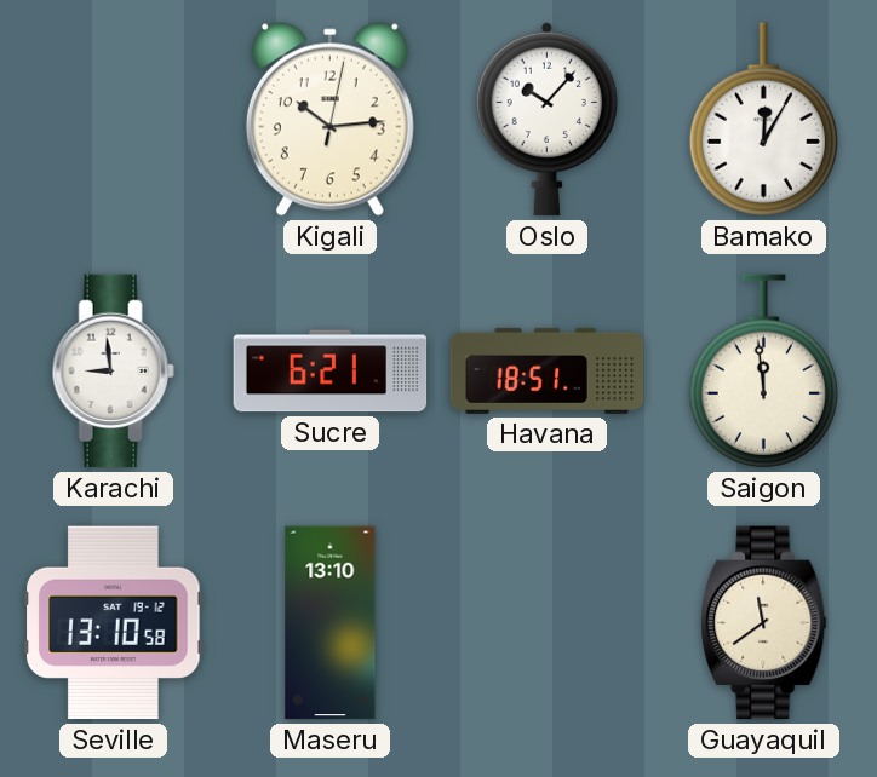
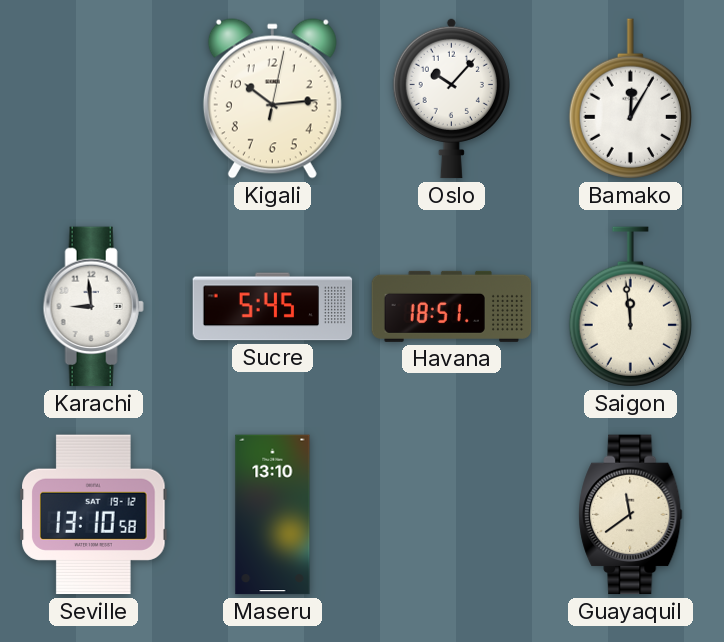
Sucre: 6:21 -> 5:45
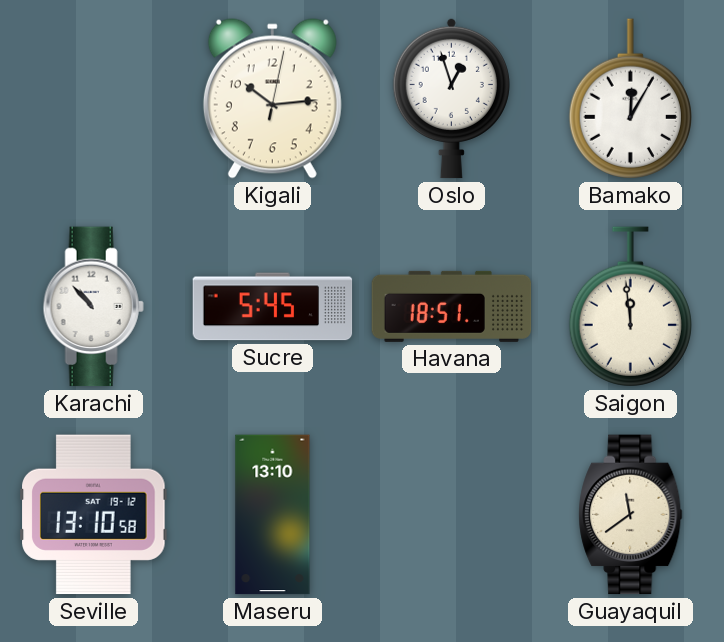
Oslo: 10:07 -> 12:57
Karachi: 8:59 -> 10:53
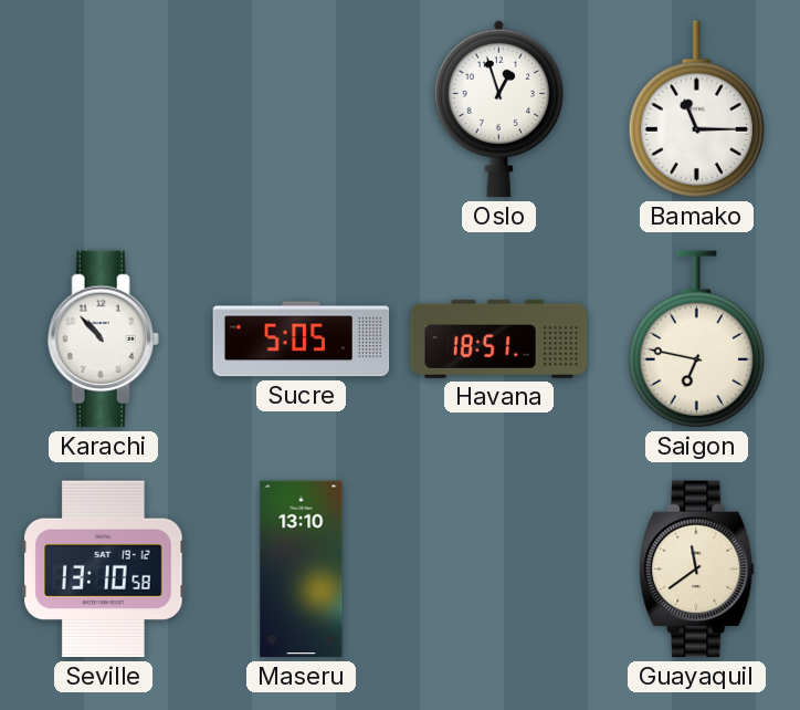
Kigali: 10:14 -> none
Bamako: 12:05 -> 11:15
Sucre: 5:45 -> 5:05
Saigon: 11:59 -> 6:47
